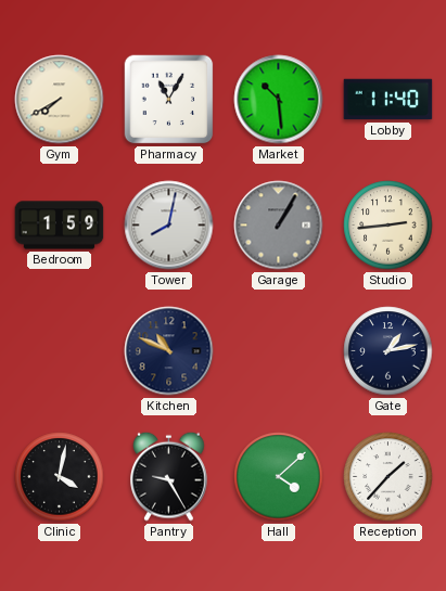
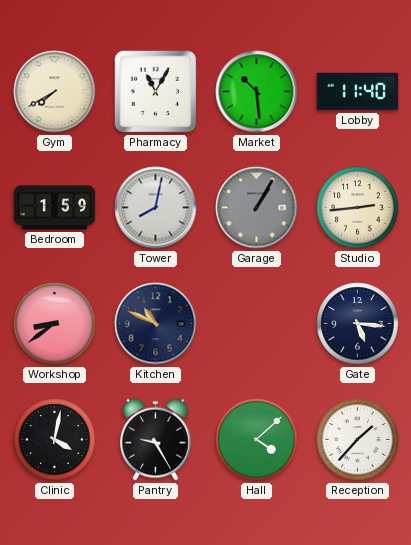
Workshop: none -> 8:39
Gate: 1:13 -> 5:16
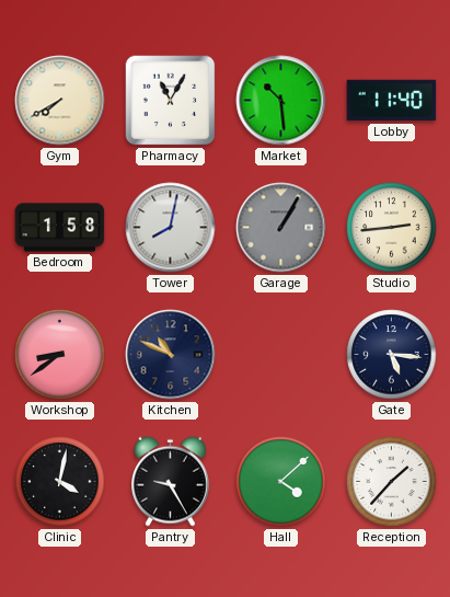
Bedroom: 1:59 -> 1:58
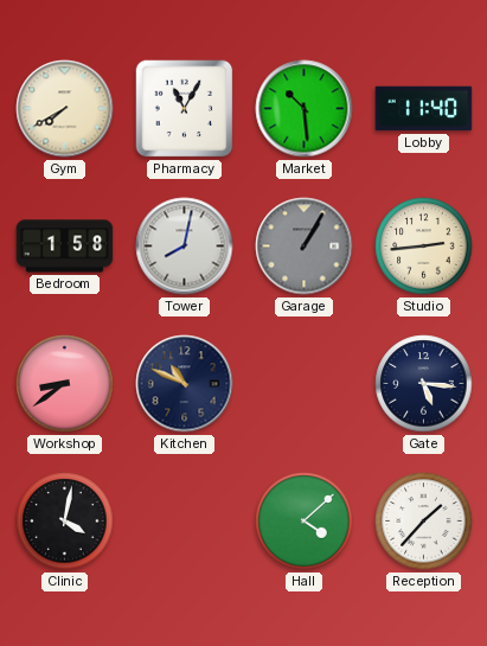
Pantry: 9:25 -> none
